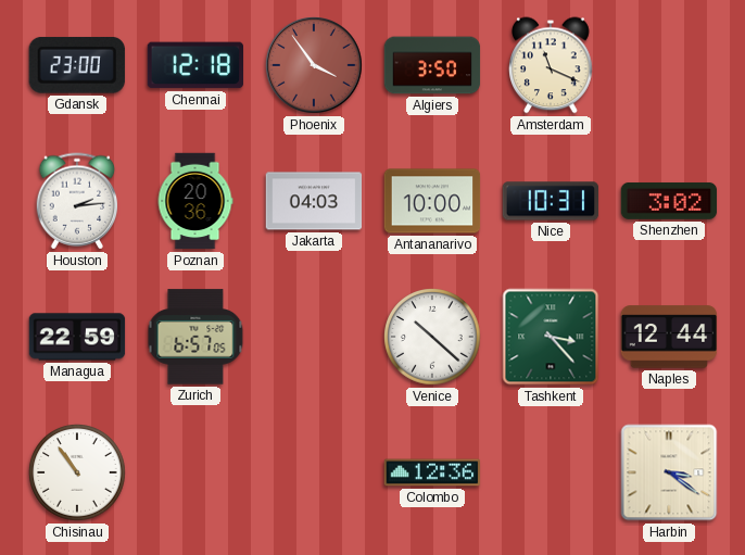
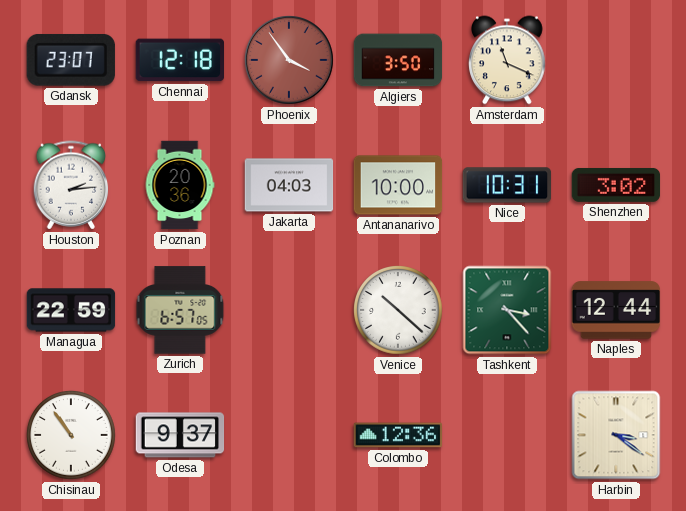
Gdansk: 23:00 -> 23:07
Odesa: none -> 9:37
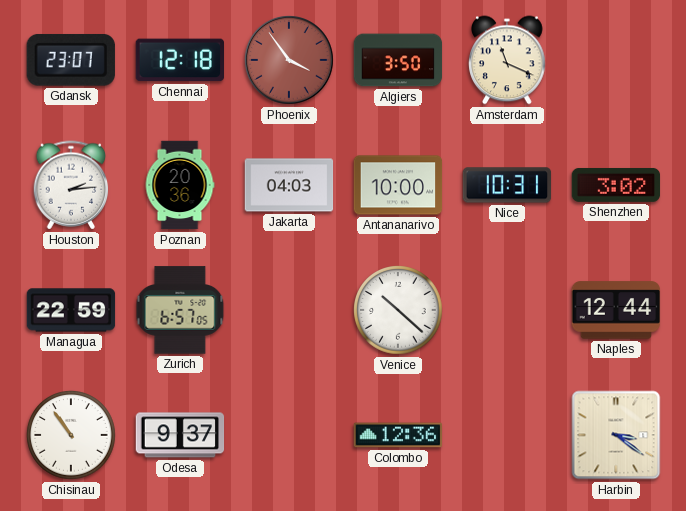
Tashkent: 3:23 -> none
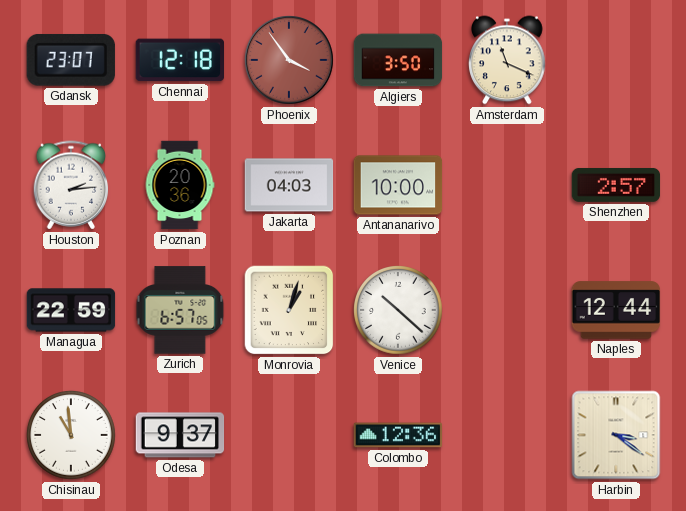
Nice: 10:31 -> none
Shenzhen: 3:02 -> 2:57
Monrovia: none -> 1:03
Chisinau: 10:54 -> 10:59
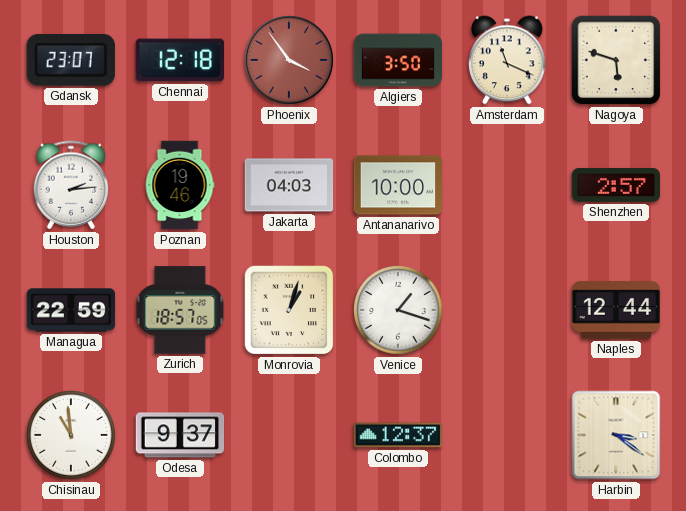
Nagoya: none -> 5:48
Poznan: 20:36 -> 19:46
Zurich: 6:57 -> 18:57
Venice: 10:22 -> 1:18
Colombo: 12:36 -> 12:37
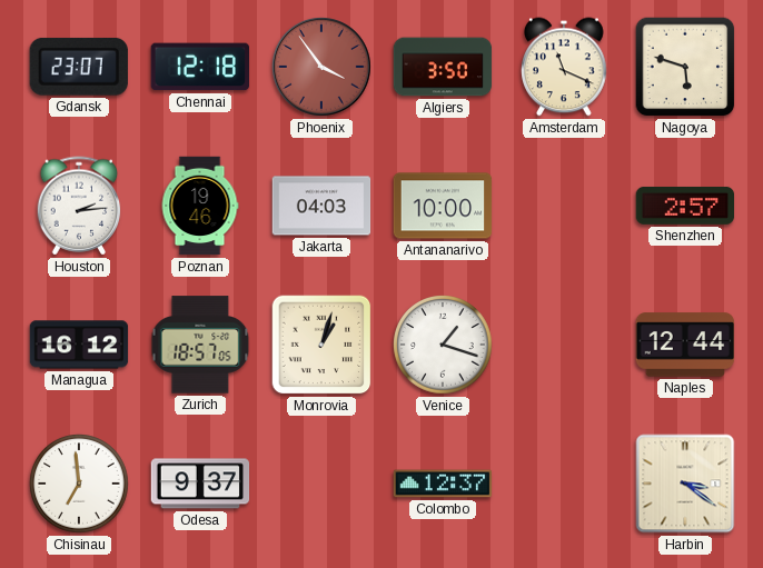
Managua: 22:59 -> 16:12
Chisinau: 10:59 -> 6:59
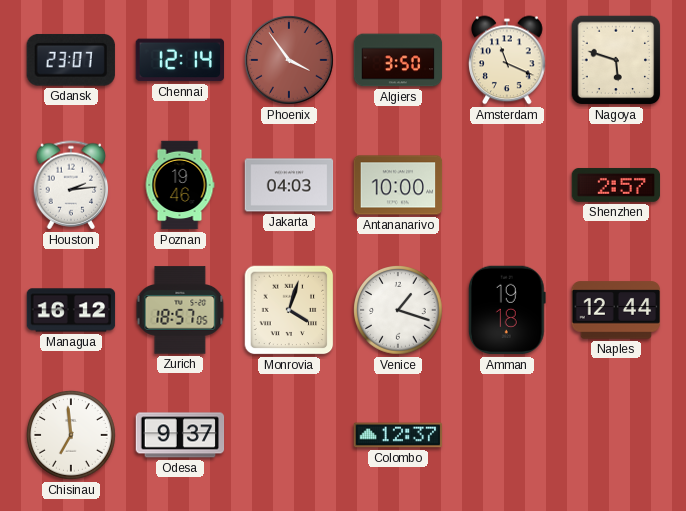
Chennai: 12:18 -> 12:14
Monrovia: 1:03 -> 4:03
Amman: none -> 19:18
Harbin: 3:21 -> none
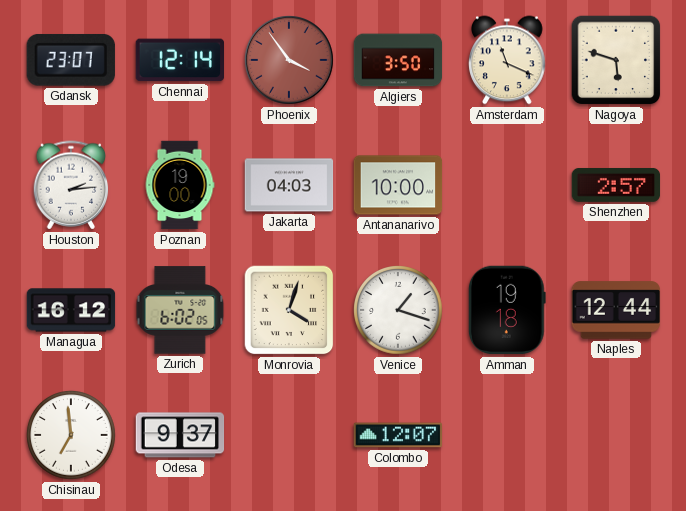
Poznan: 19:46 -> 19:00
Zurich: 18:57 -> 6:02
Colombo: 12:37 -> 12:07
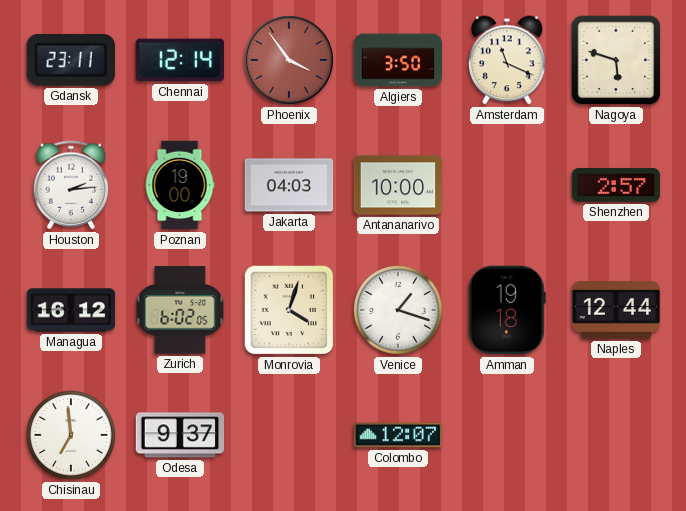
Gdansk: 23:07 -> 23:11
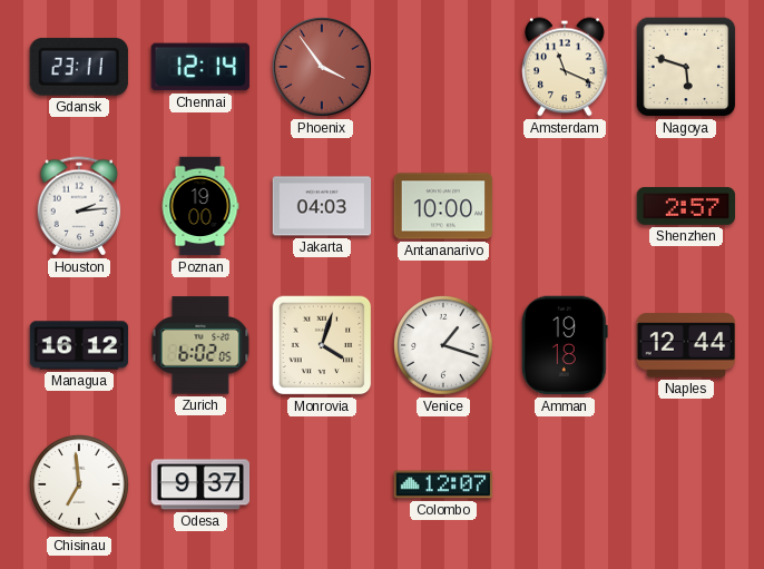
Algiers: 3:50 -> none
